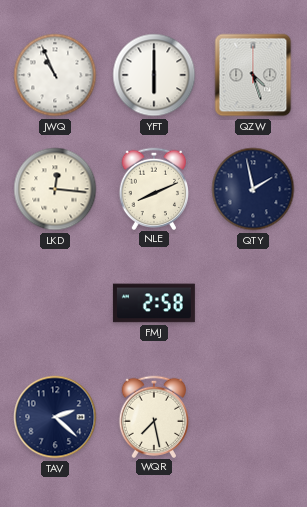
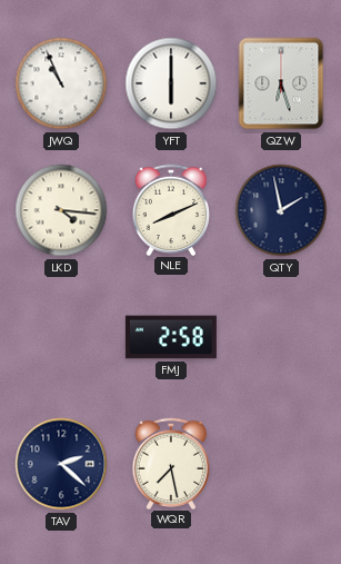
QZW: 4:27 -> 6:27
LKD: 12:16 -> 4:16
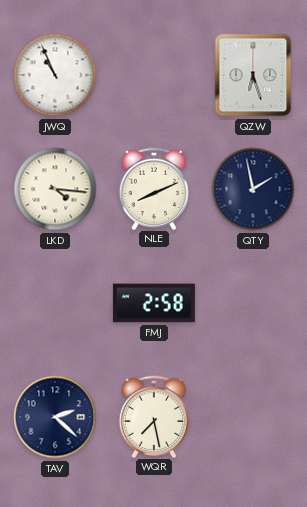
YFT: 6:00 -> none
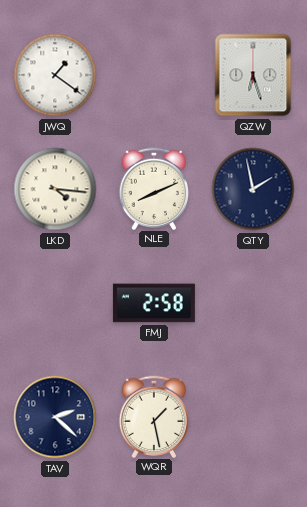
JWQ: 10:56 -> 1:21
WQR: 7:28 -> 1:28
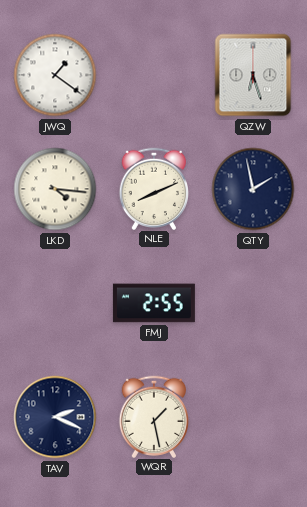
FMJ: 2:58 -> 2:55
TAV: 2:22 -> 2:19
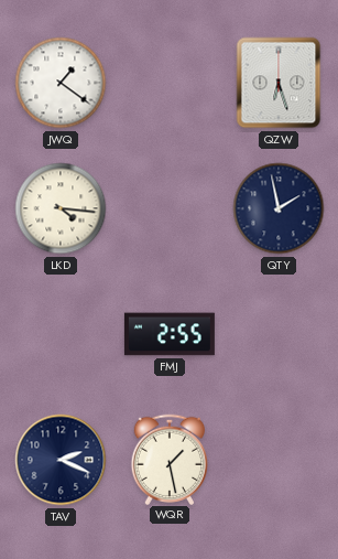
NLE: 8:11 -> none
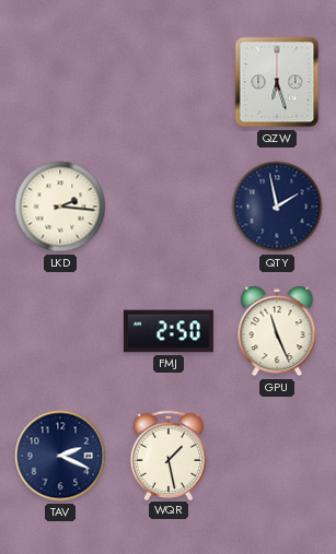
JWQ: 1:21 -> none
LKD: 4:16 -> 2:16
FMJ: 2:55 -> 2:50
GPU: none -> 11:26
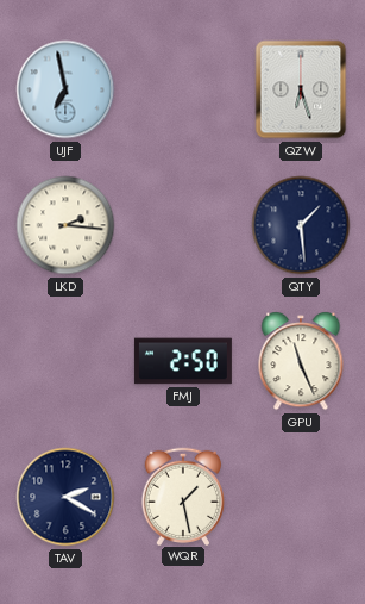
UJF: none -> 6:58
QTY: 1:58 -> 1:29
TAV: 2:19 -> 2:20
